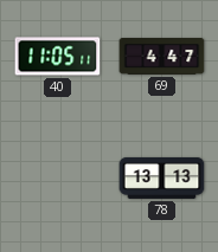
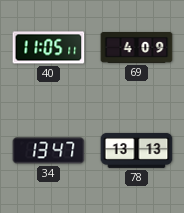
69: 4:47 -> 4:09
34: none -> 13:47
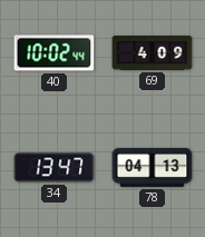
40: 11:05 -> 10:02
78: 13:13 -> 04:13
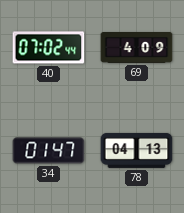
40: 10:02 -> 07:02
34: 13:47 -> 01:47
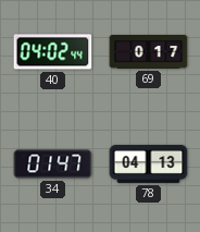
40: 07:02 -> 04:02
69: 4:09 -> 0:17
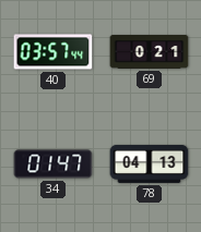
40: 04:02 -> 03:57
69: 0:17 -> 0:21
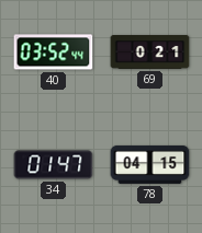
40: 03:57 -> 03:52
78: 04:13 -> 04:15
